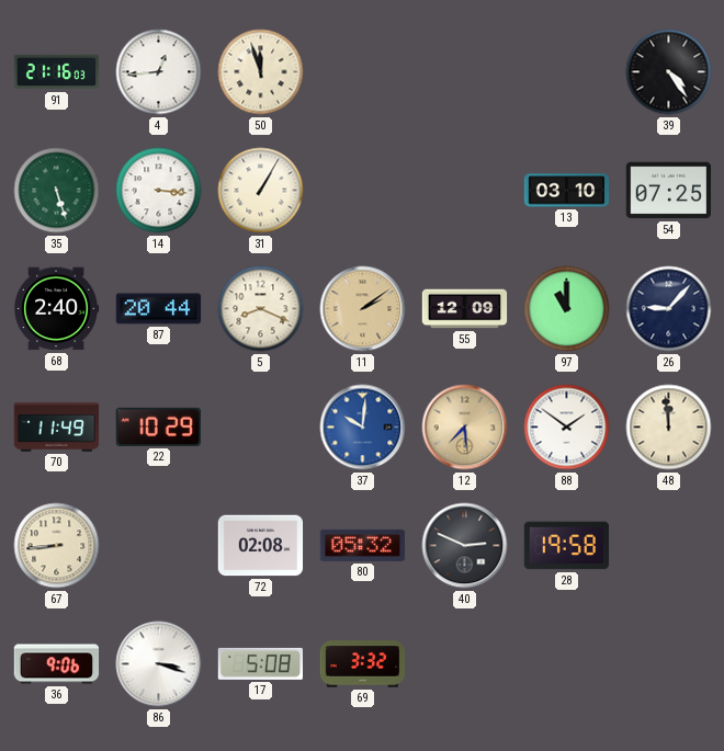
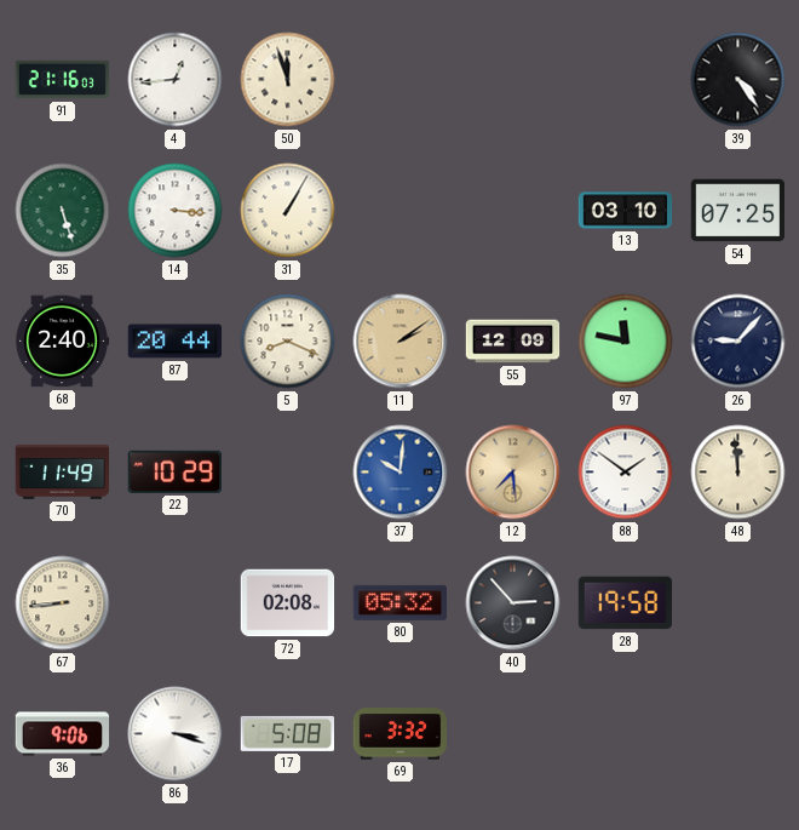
97: 11:00 -> 11:47
40: 2:49 -> 2:53
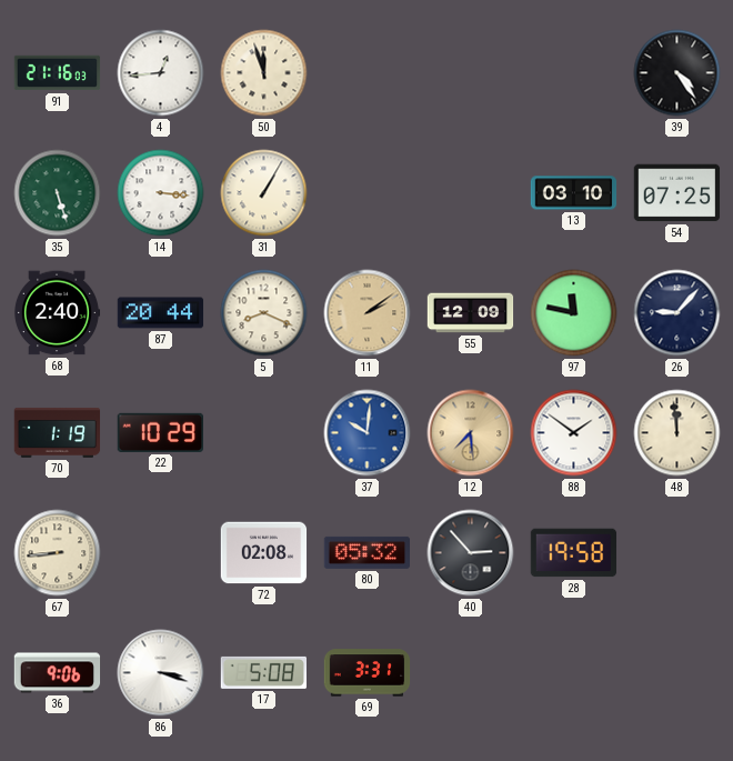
70: 11:49 -> 1:19
69: 3:32 -> 3:31
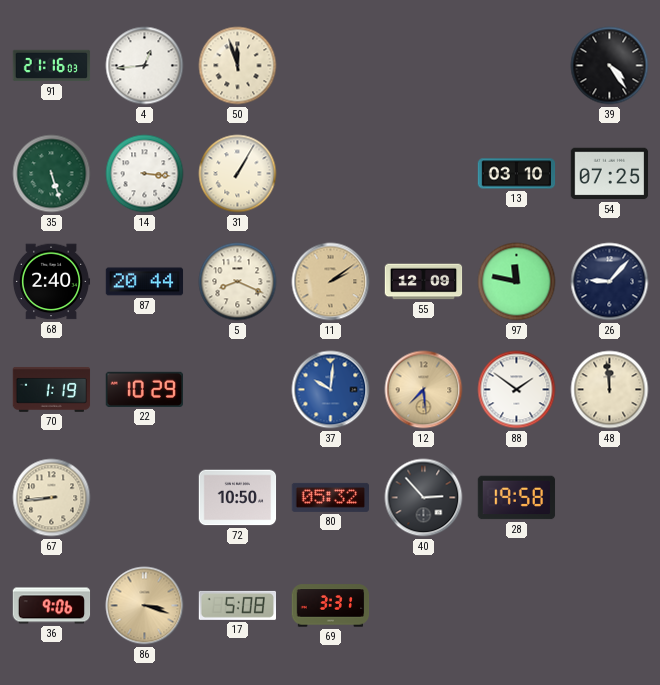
72: 02:08 -> 10:50
86 dial: white -> champagne
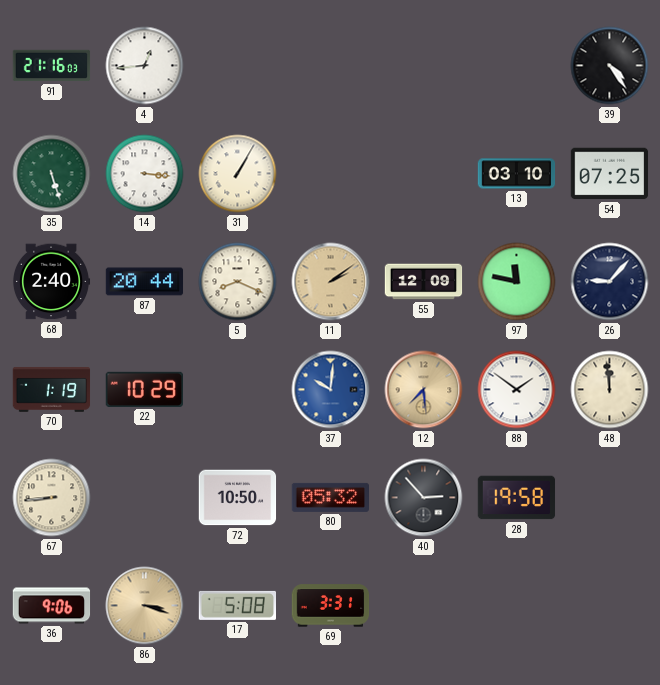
50: 11:57 -> none
